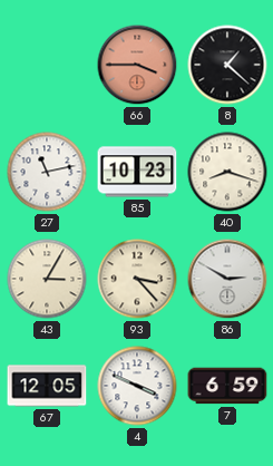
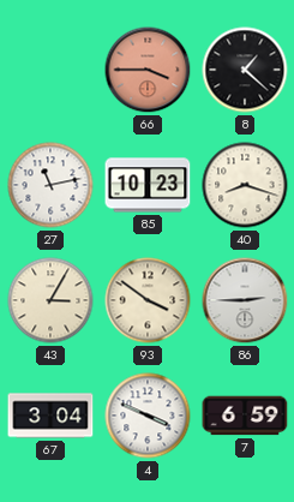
93: 3:23 -> 3:51
86: 2:50 -> 2:45
67: 12:05 -> 3:04
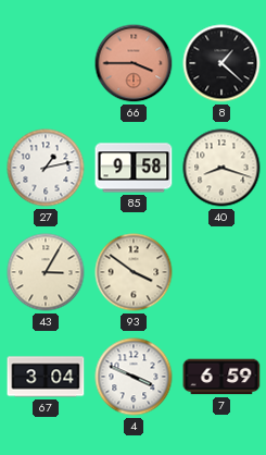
27: 11:13 -> 1:13
85: 10:23 -> 9:58
86: 2:45 -> none
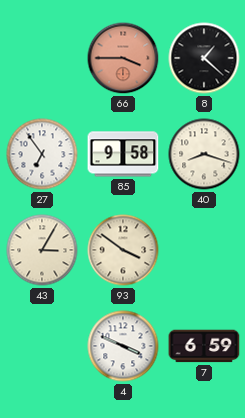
27: 1:13 -> 6:54
67: 3:04 -> none
